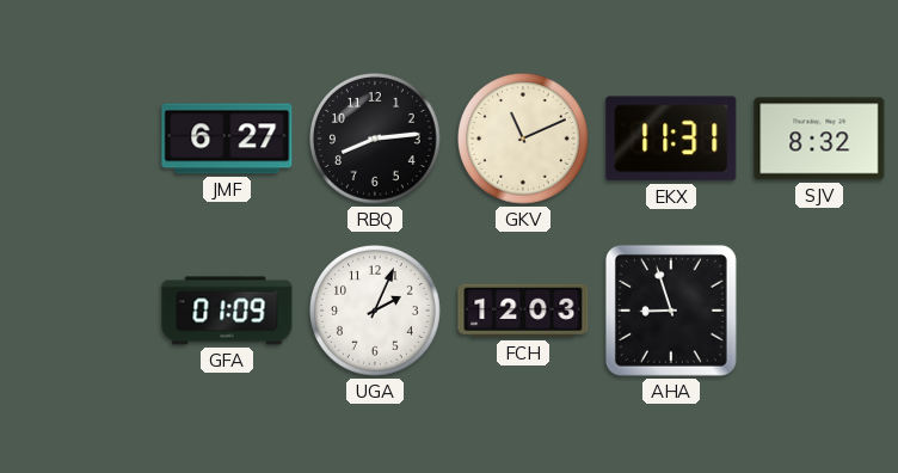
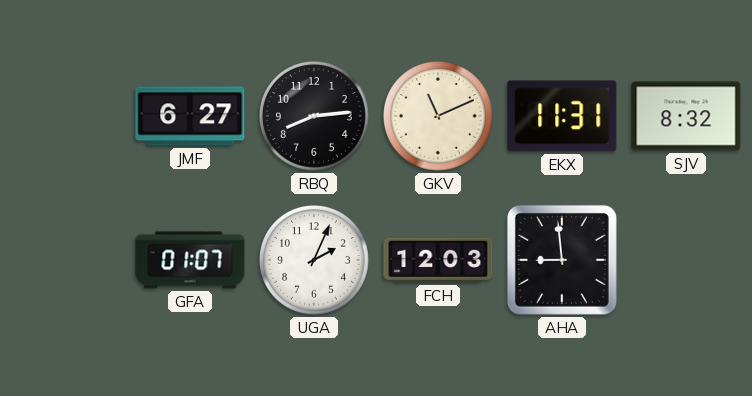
GFA: 01:09 -> 01:07
AHA: 8:57 -> 8:59
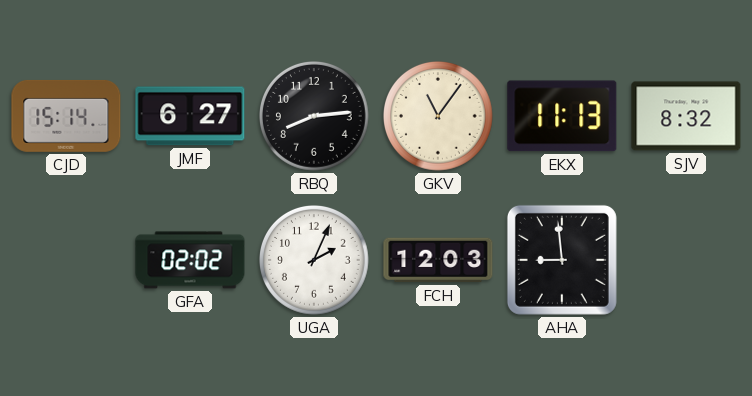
CJD: none -> 15:14
GKV: 11:11 -> 11:06
EKX: 11:31 -> 11:13
GFA: 01:07 -> 02:02
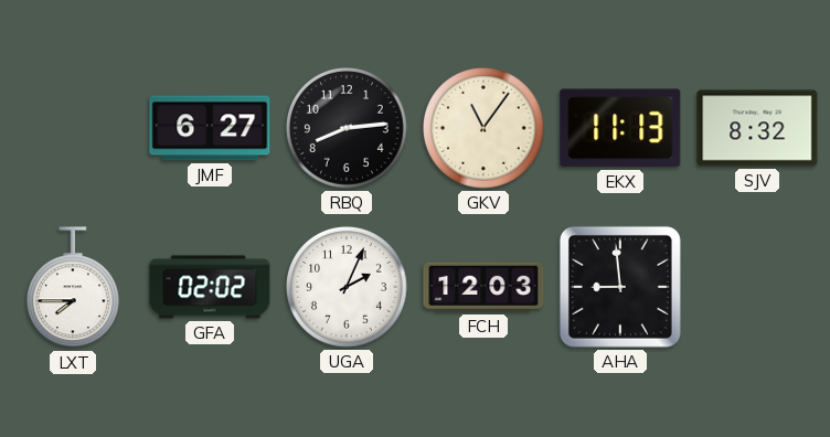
CJD: 15:14 -> none
LXT: none -> 7:45
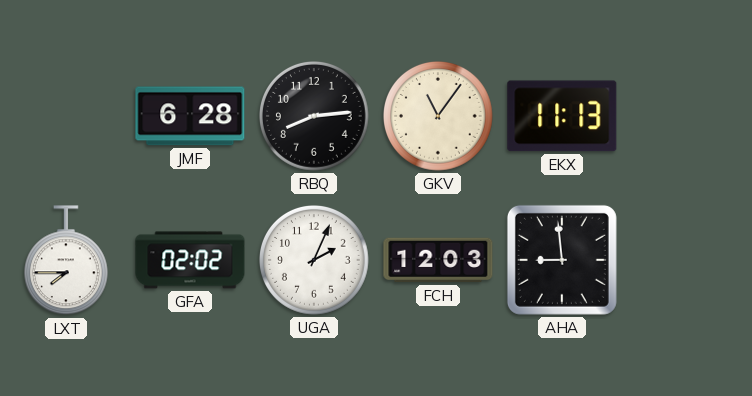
JMF: 6:27 -> 6:28
SJV: 8:32 -> none
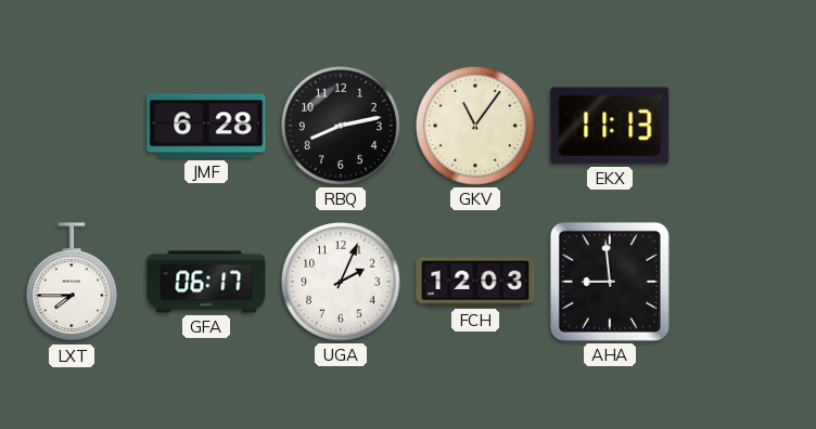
RBQ: 8:14 -> 8:13
GFA: 02:02 -> 06:17
